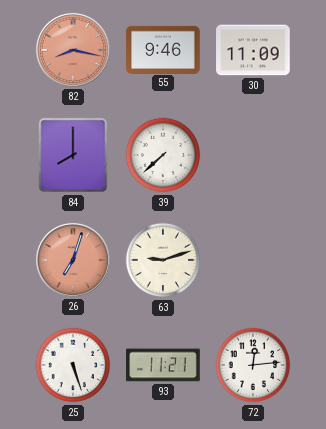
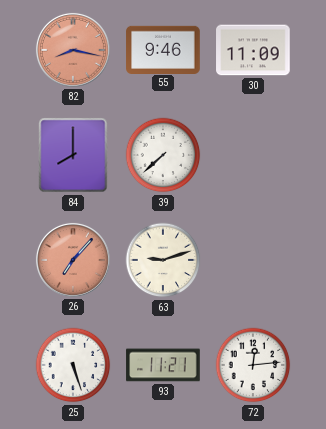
26: 7:03 -> 7:07
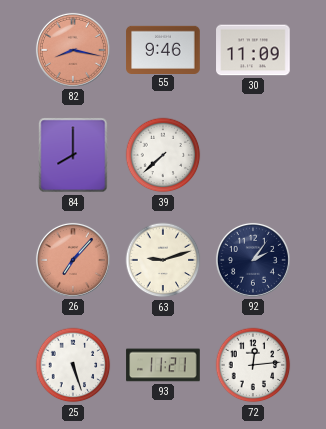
92: none -> 2:06
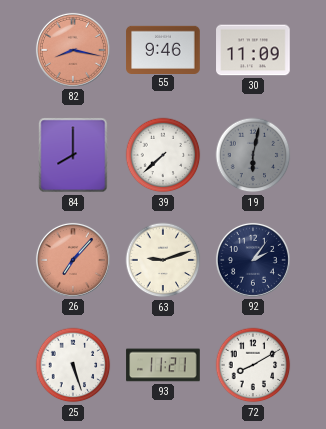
19: none -> 6:02
72: 12:14 -> 8:10
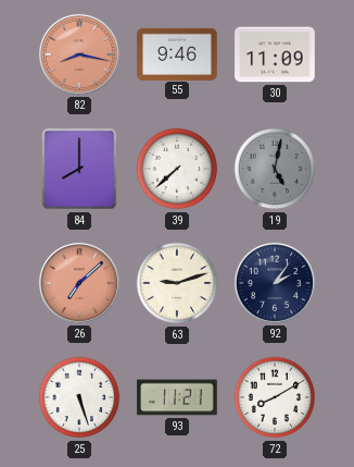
19: 6:02 -> 5:02
26: 7:07 -> 7:08
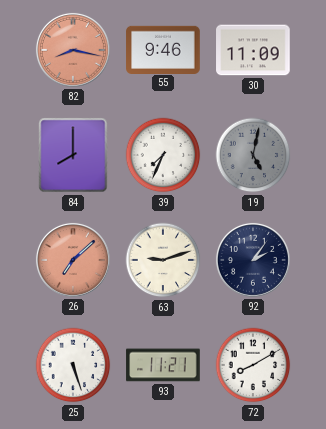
39: 7:38 -> 7:34
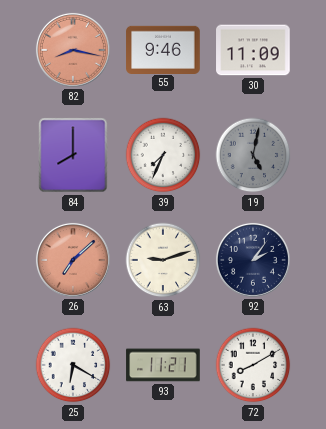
25: 5:27 -> 6:20
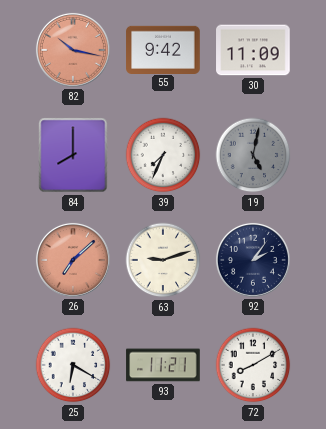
82: 8:17 -> 10:17
55: 9:46 -> 9:42
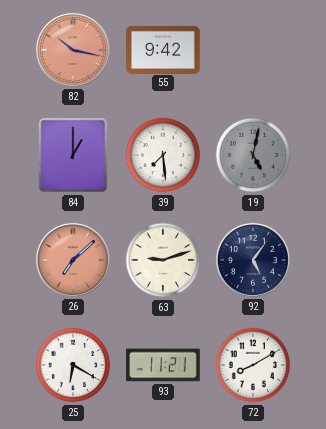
30: 11:09 -> none
84: 8:00 -> 1:00
39: 7:34 -> 7:29
92: 2:06 -> 5:06
